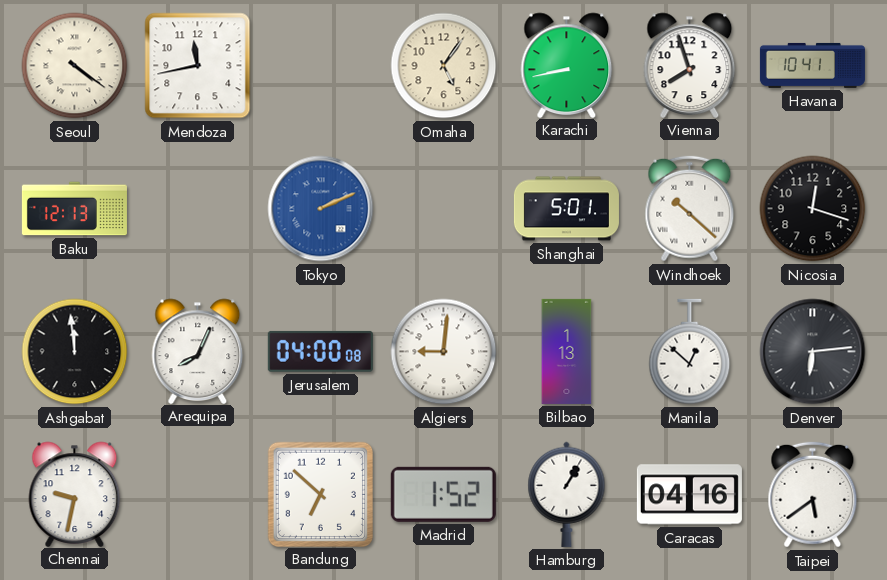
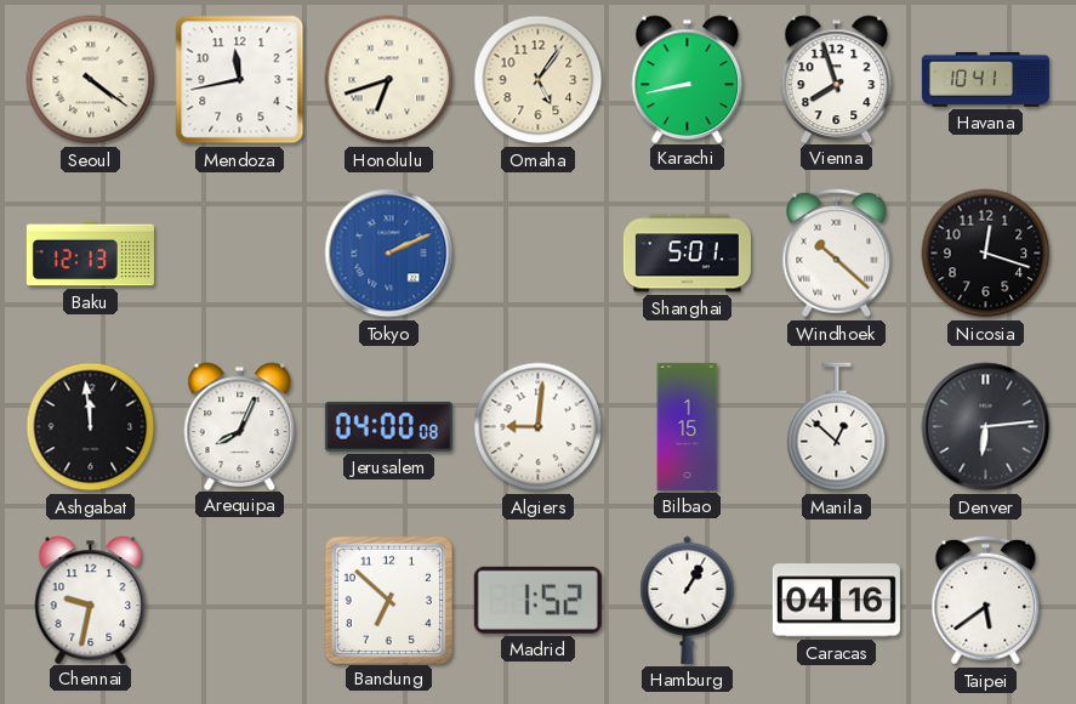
Honolulu: none -> 6:42
Bilbao: 1:13 -> 1:15
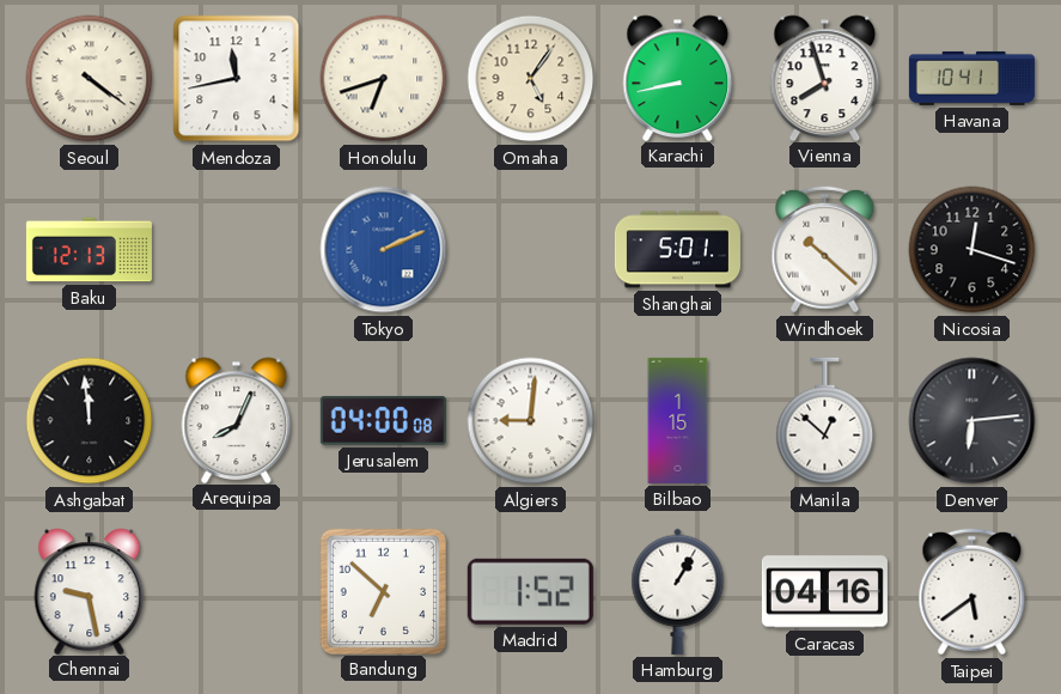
Chennai: 9:32 -> 9:28
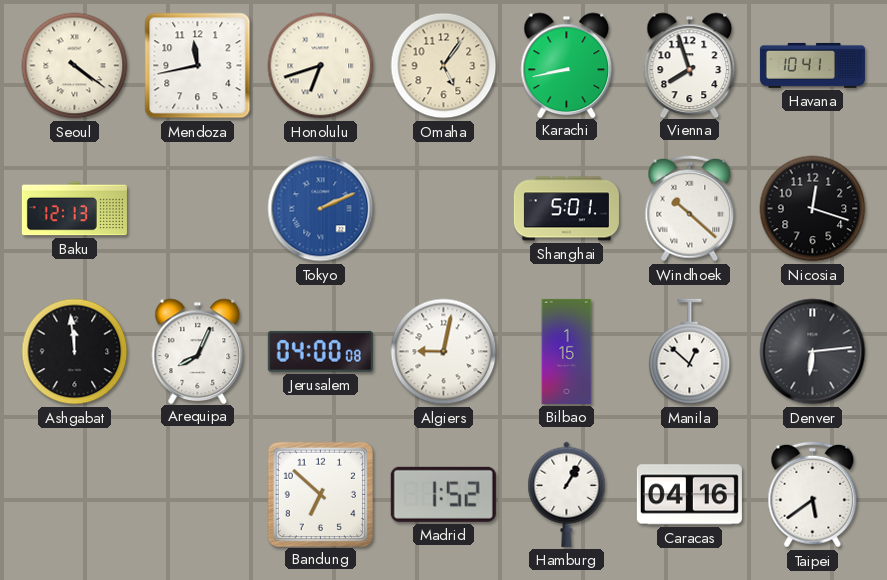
Algiers: 9:01 -> 9:02
Chennai: 9:28 -> none
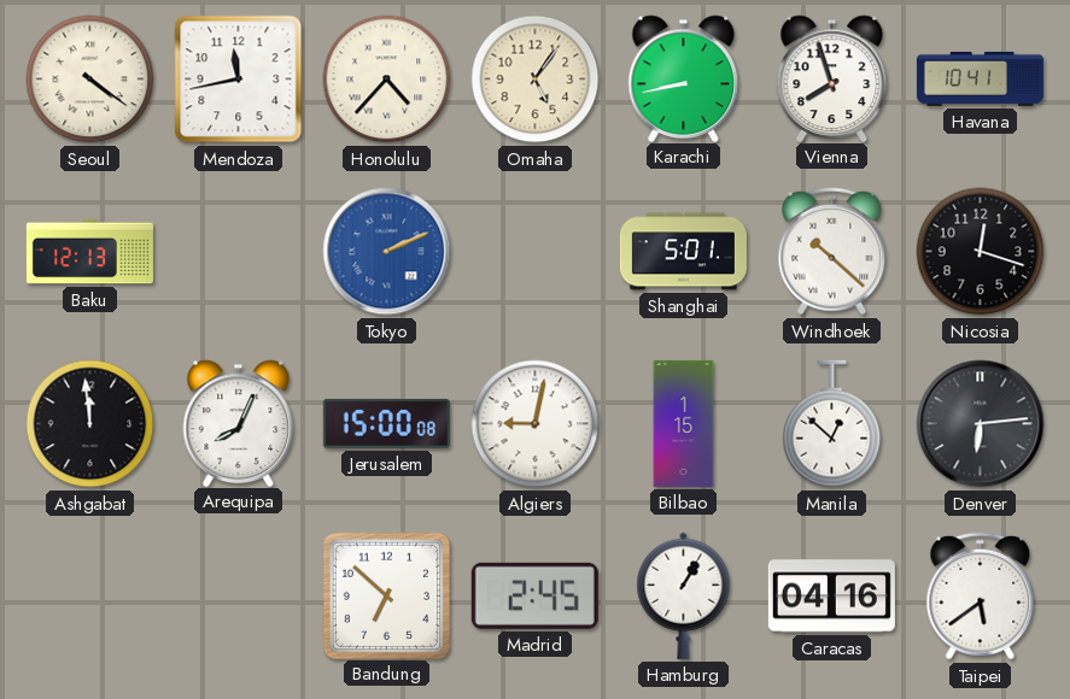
Honolulu: 6:42 -> 4:37
Jerusalem: 04:00 -> 15:00
Madrid: 1:52 -> 2:45
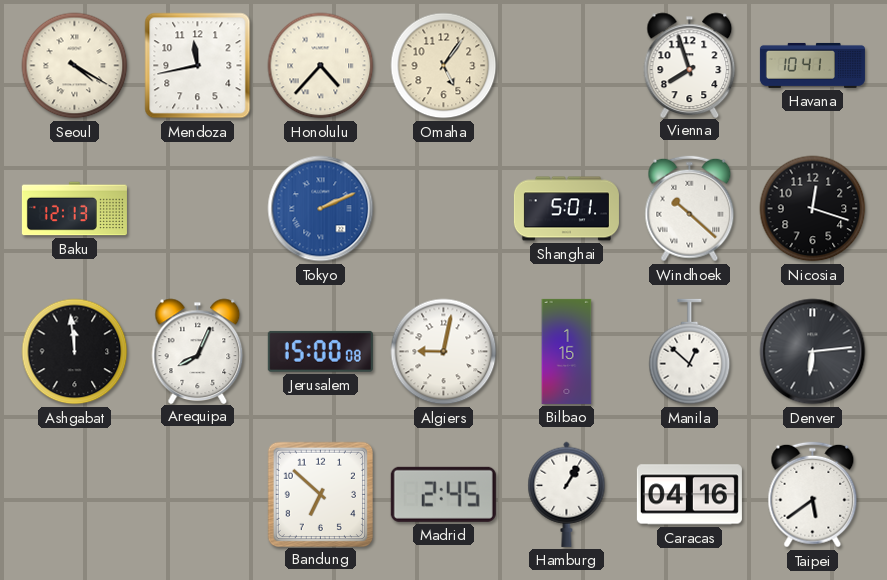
Seoul: 4:21 -> 4:20
Karachi: 8:43 -> none
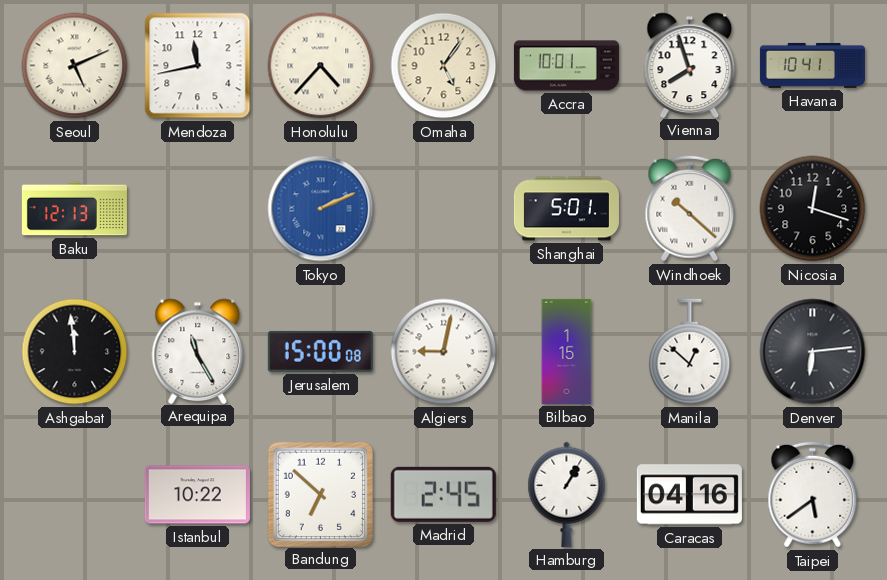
Seoul: 4:20 -> 5:11
Accra: none -> 10:01
Arequipa: 8:04 -> 11:25
Istanbul: none -> 10:22
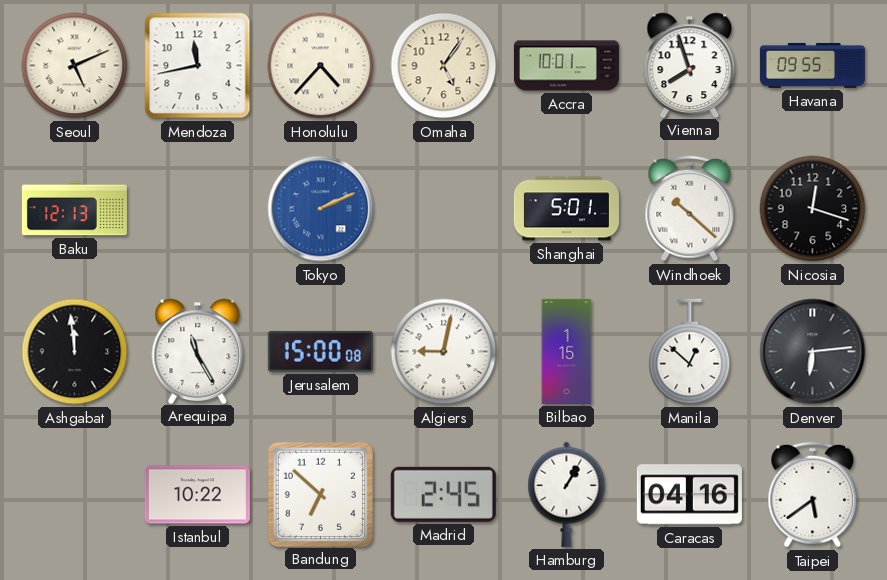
Havana: 10:41 -> 09:55
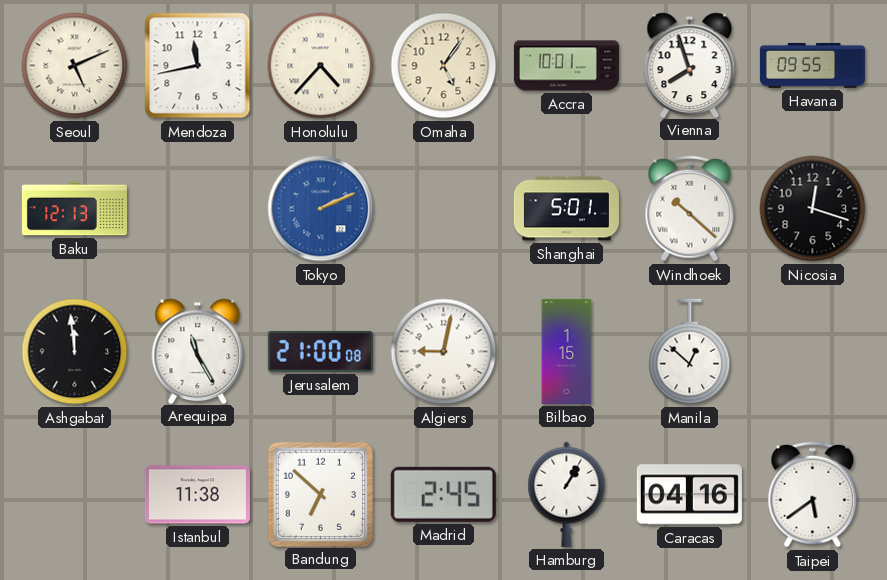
Jerusalem: 15:00 -> 21:00
Denver: 6:14 -> none
Istanbul: 10:22 -> 11:38
